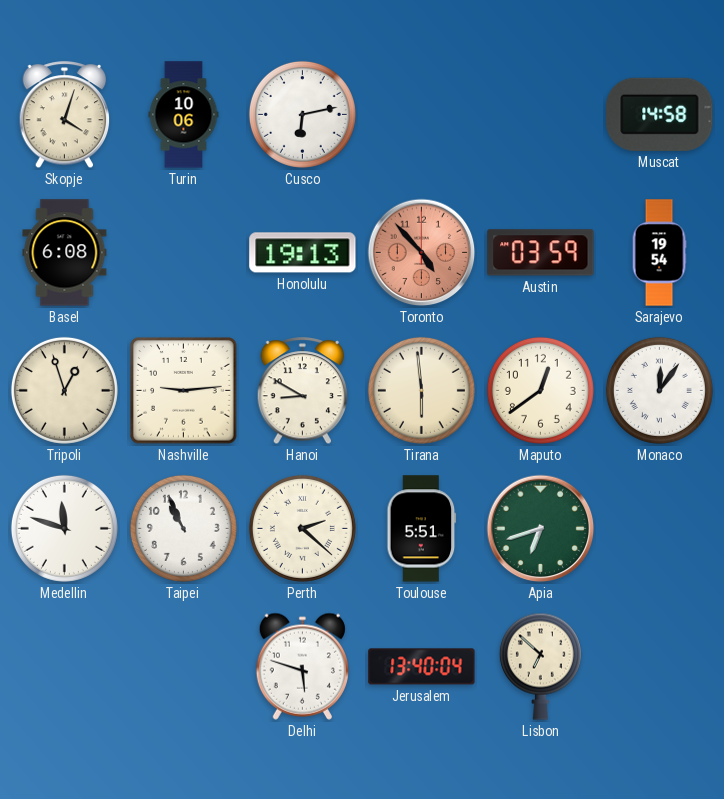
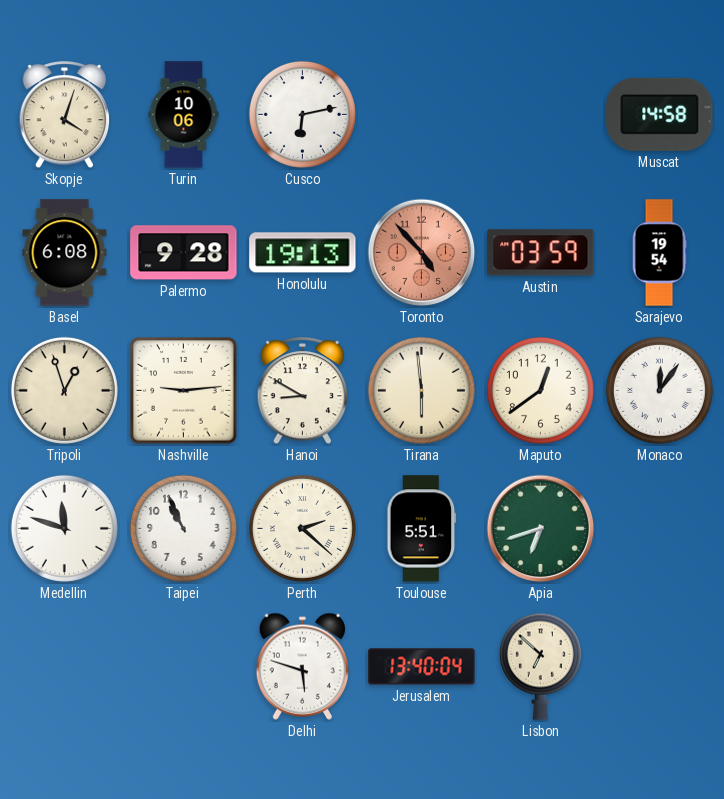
Palermo: none -> 9:28
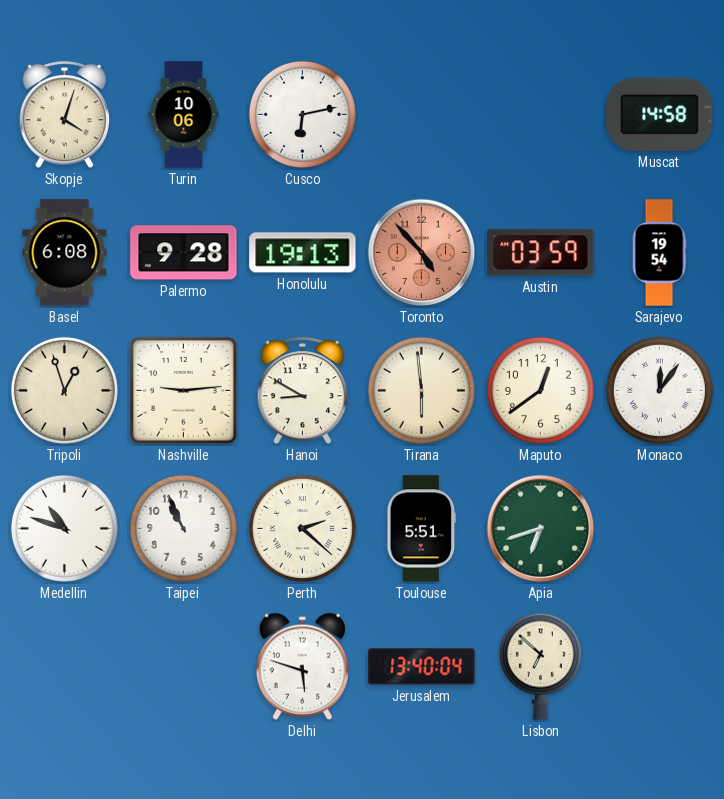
Medellin: 11:48 -> 10:48
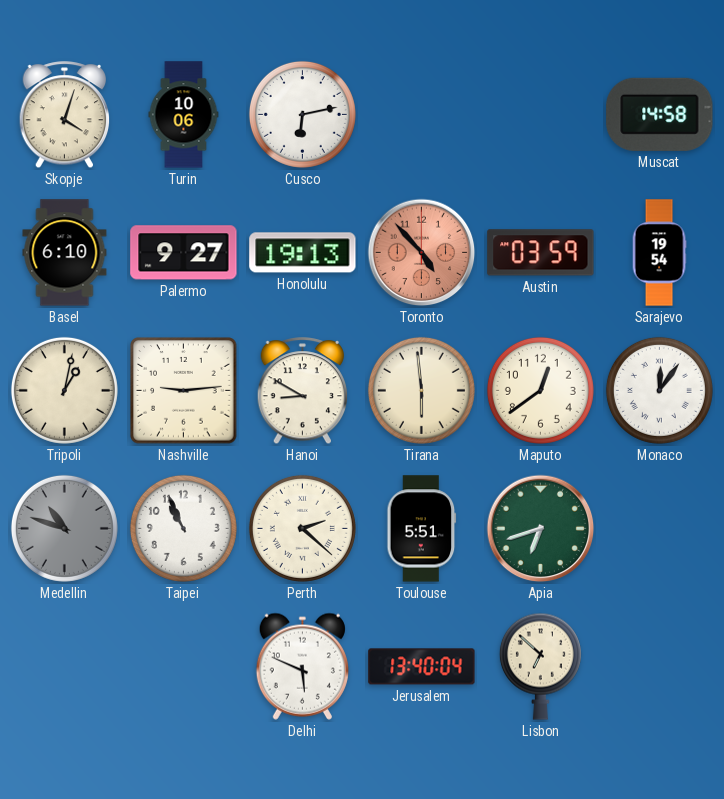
Basel: 6:08 -> 6:10
Palermo: 9:28 -> 9:27
Tripoli: 12:57 -> 1:02
Medellin dial: white -> grey
Delhi: 5:48 -> 5:49
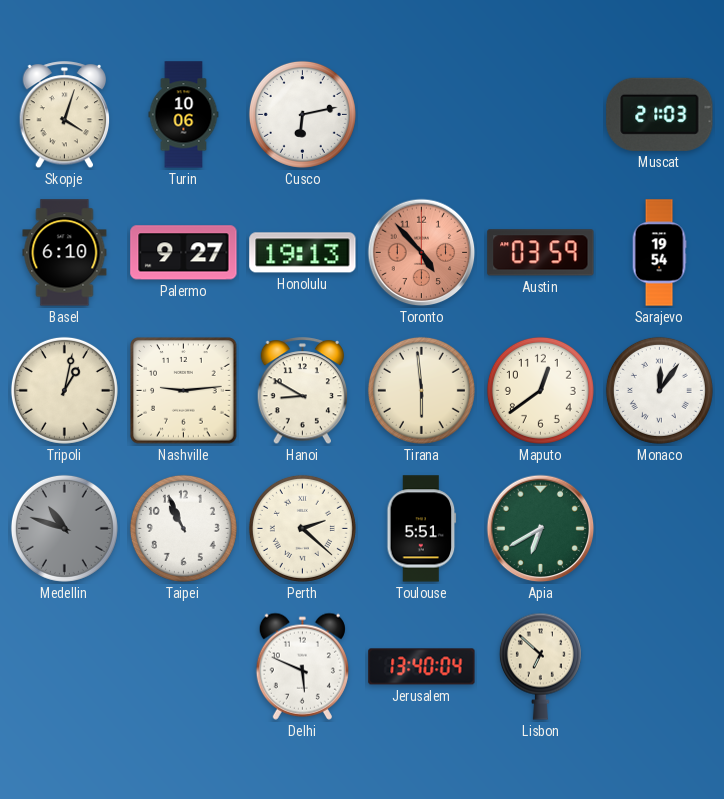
Muscat: 14:58 -> 21:03
Apia: 6:42 -> 6:40
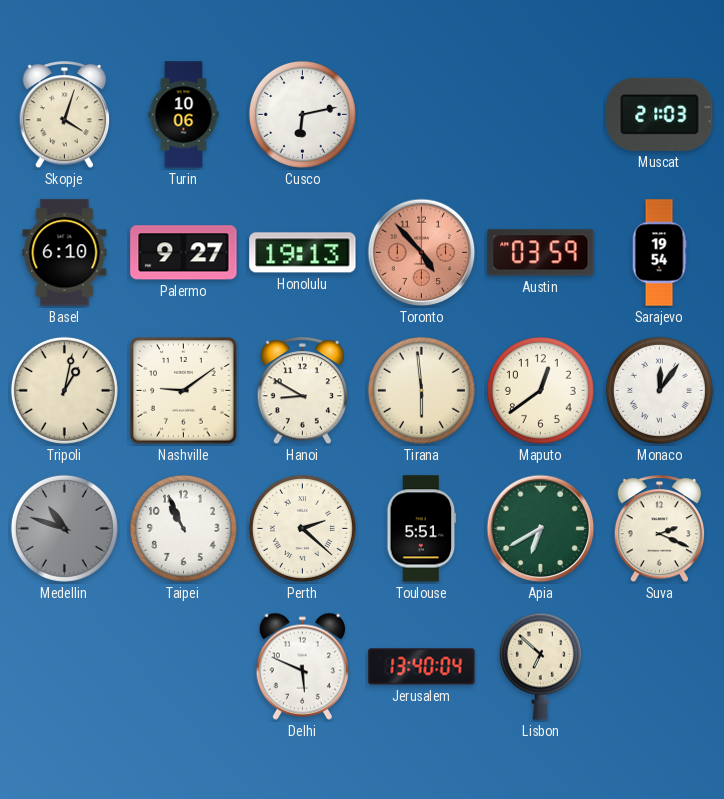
Nashville: 9:14 -> 9:09
Suva: none -> 2:19
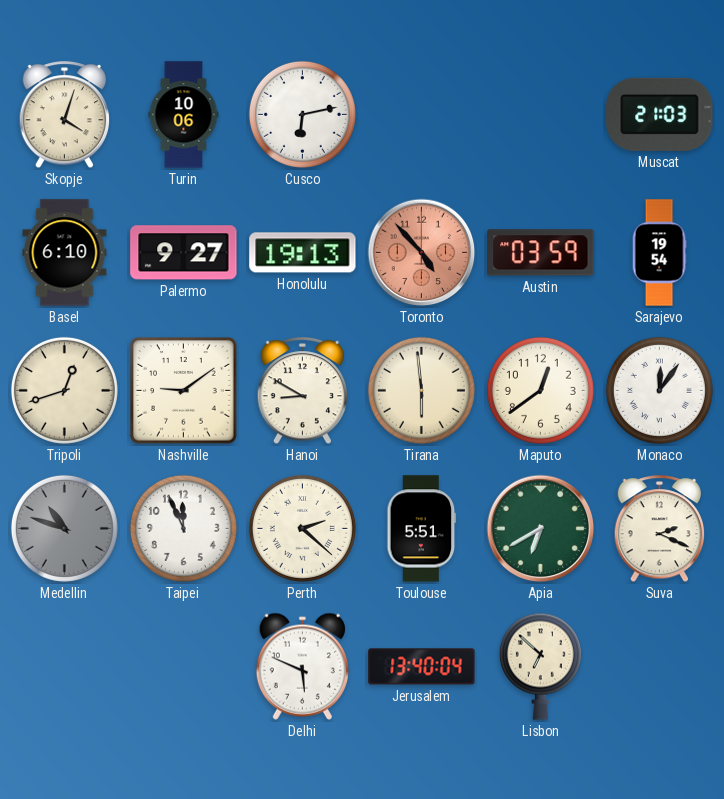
Tripoli: 1:02 -> 12:42
Taipei: 10:56 -> 11:56
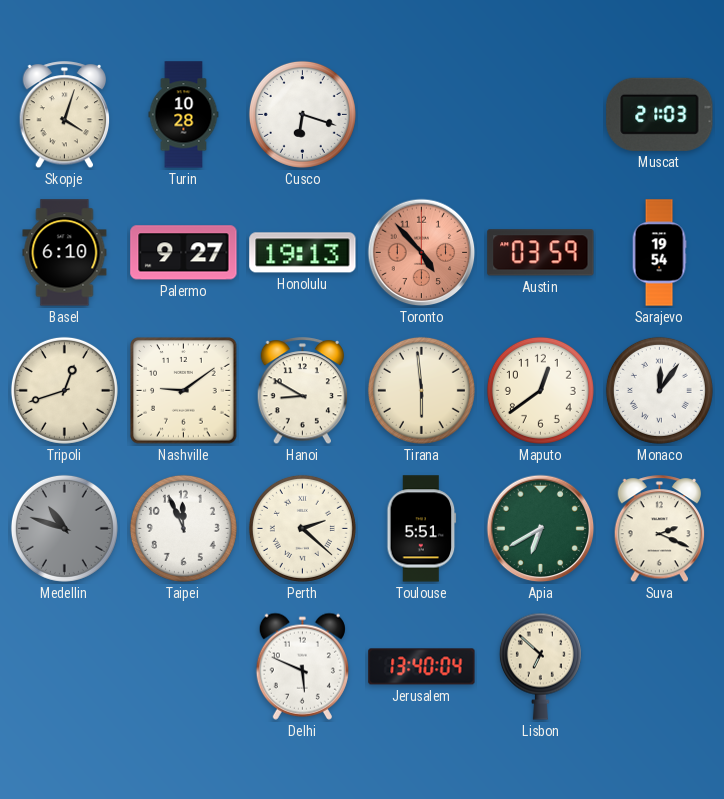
Turin: 10:06 -> 10:28
Cusco: 6:13 -> 6:18
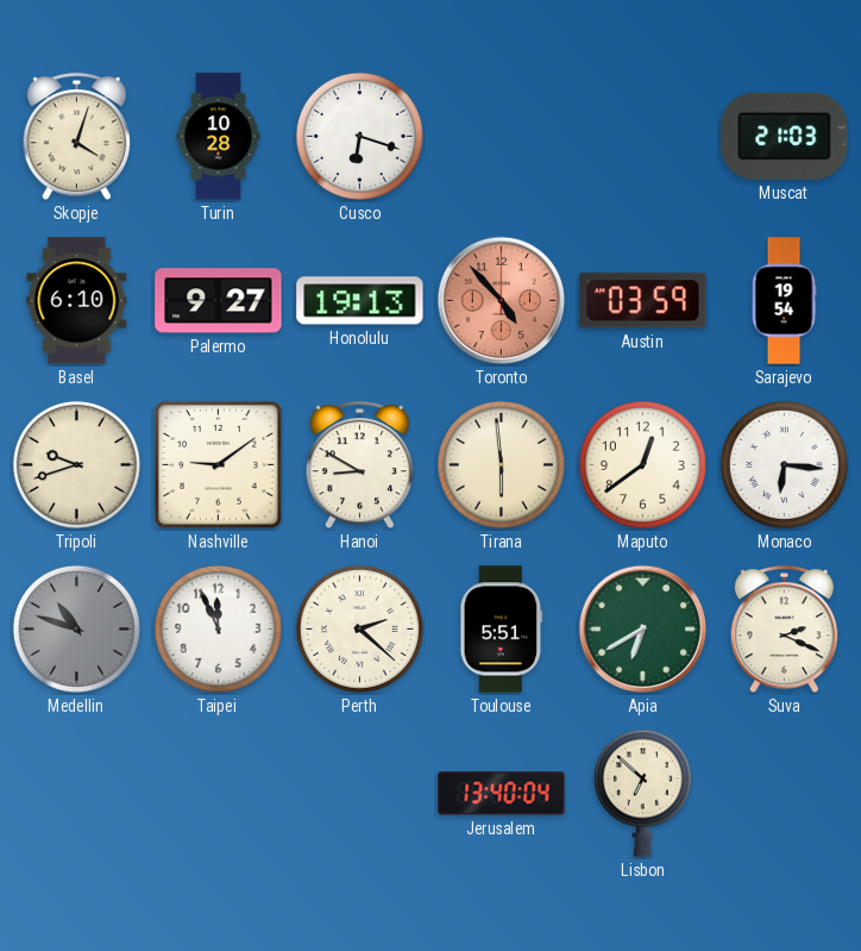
Tripoli: 12:42 -> 9:42
Monaco: 12:06 -> 6:16
Delhi: 5:49 -> none
